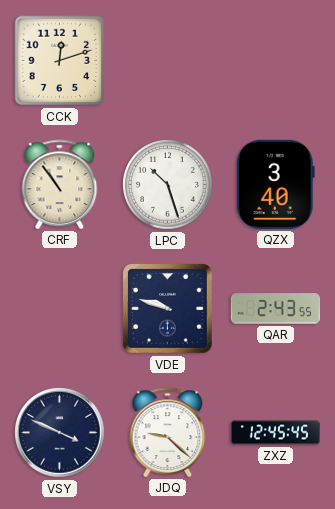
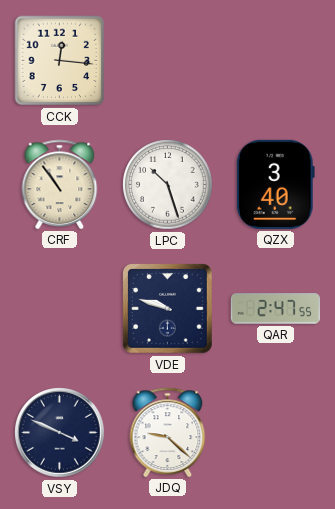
CCK: 12:12 -> 12:16
QAR: 2:43 -> 2:47
ZXZ: 12:45 -> none
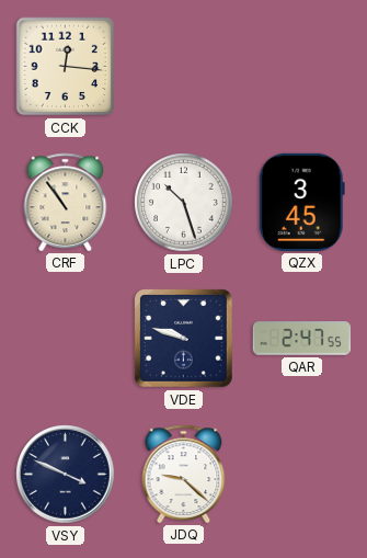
QZX: 3:40 -> 3:45
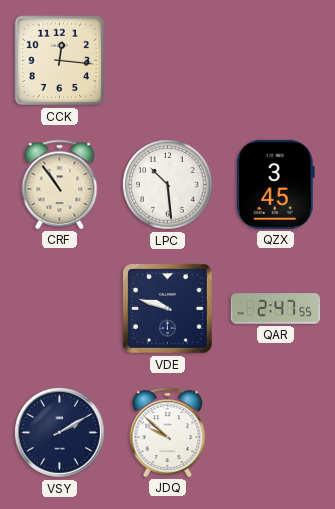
LPC: 10:27 -> 10:29
VSY: 3:49 -> 2:10
JDQ: 9:22 -> 9:52
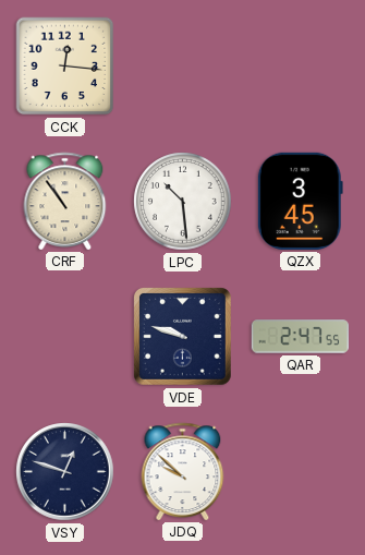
VSY: 2:10 -> 12:48
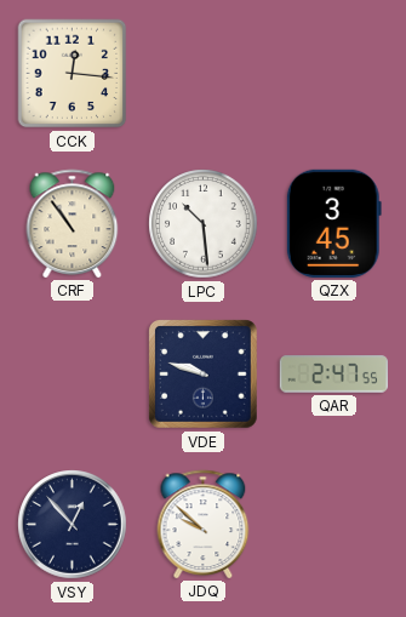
VSY: 12:48 -> 12:53
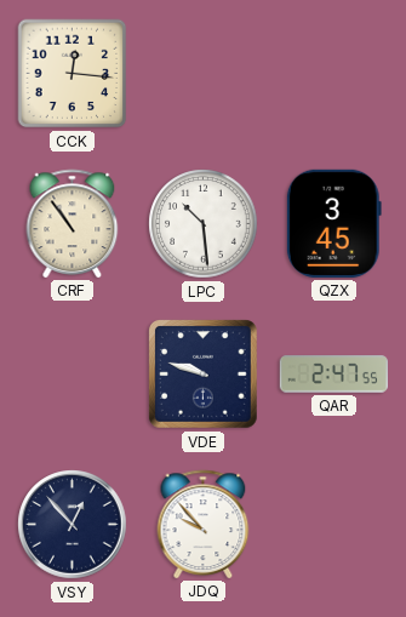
JDQ: 9:52 -> 9:53
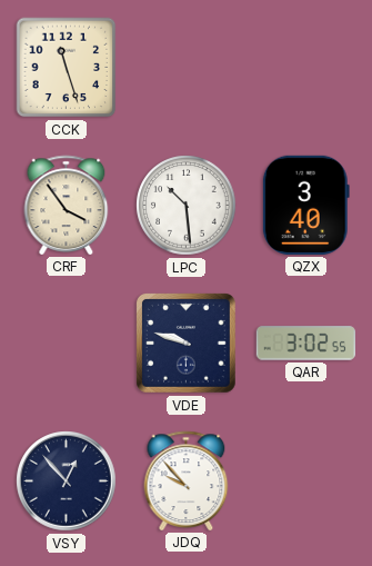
CCK: 12:16 -> 11:27
CRF: 10:54 -> 3:54
QZX: 3:45 -> 3:40
QAR: 2:47 -> 3:02
